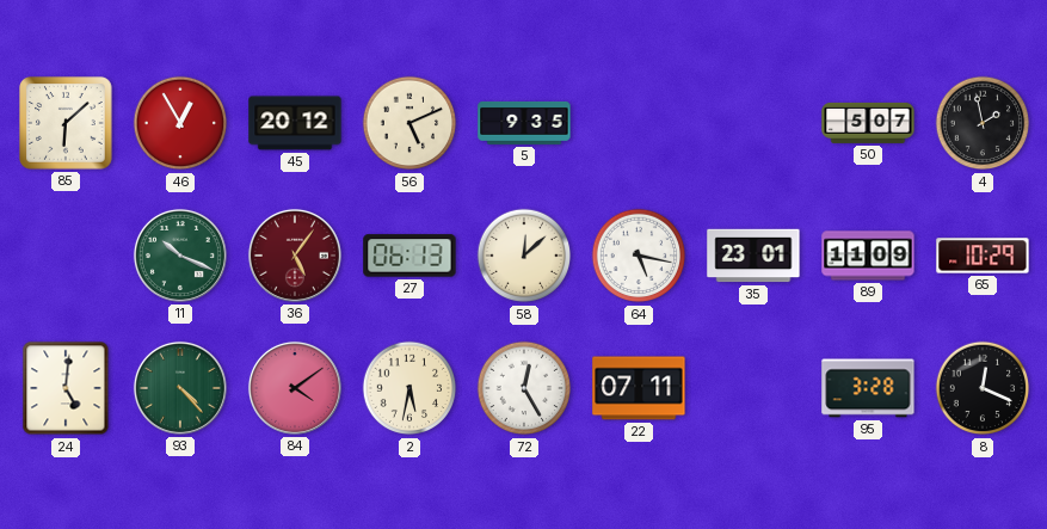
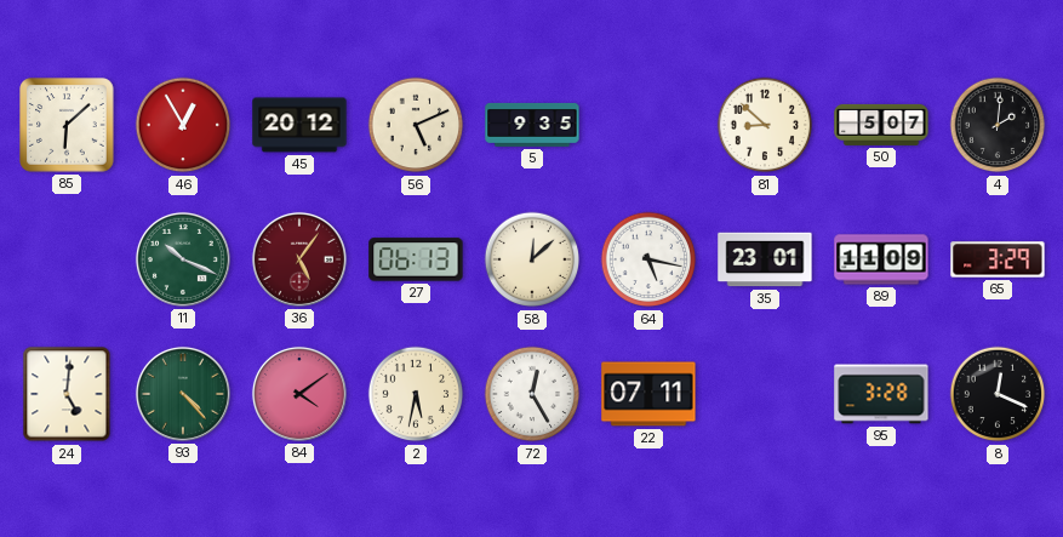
81: none -> 8:52
4: 1:58 -> 2:01
65: 10:29 -> 3:29
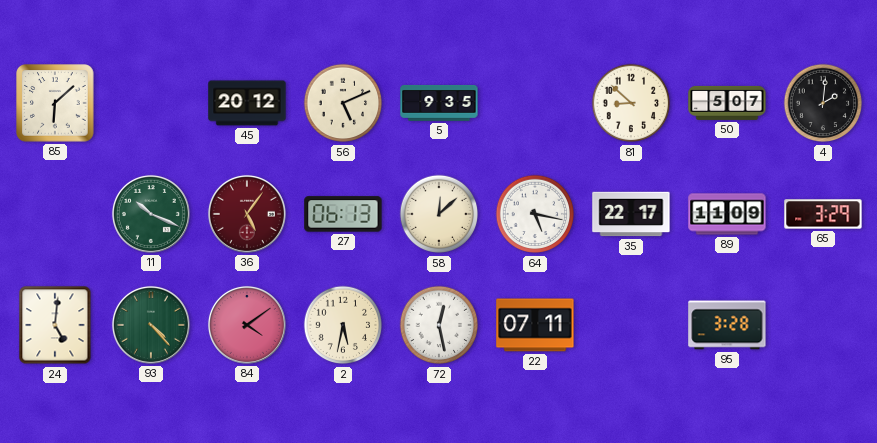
46: 12:55 -> none
35: 23:01 -> 22:17
72: 12:25 -> 12:28
8: 12:19 -> none
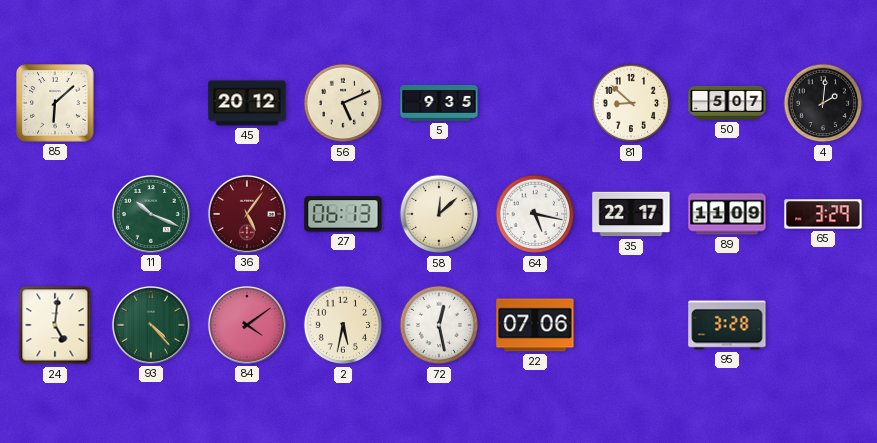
22: 07:11 -> 07:06
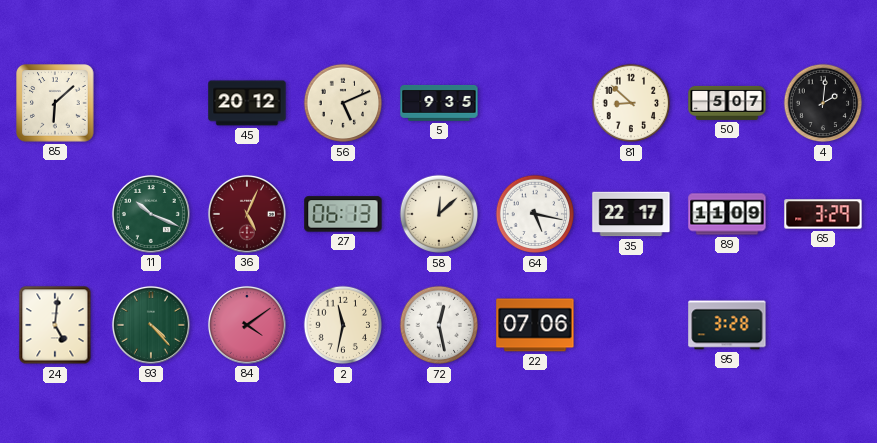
36: 5:06 -> 5:04
2: 5:32 -> 11:32
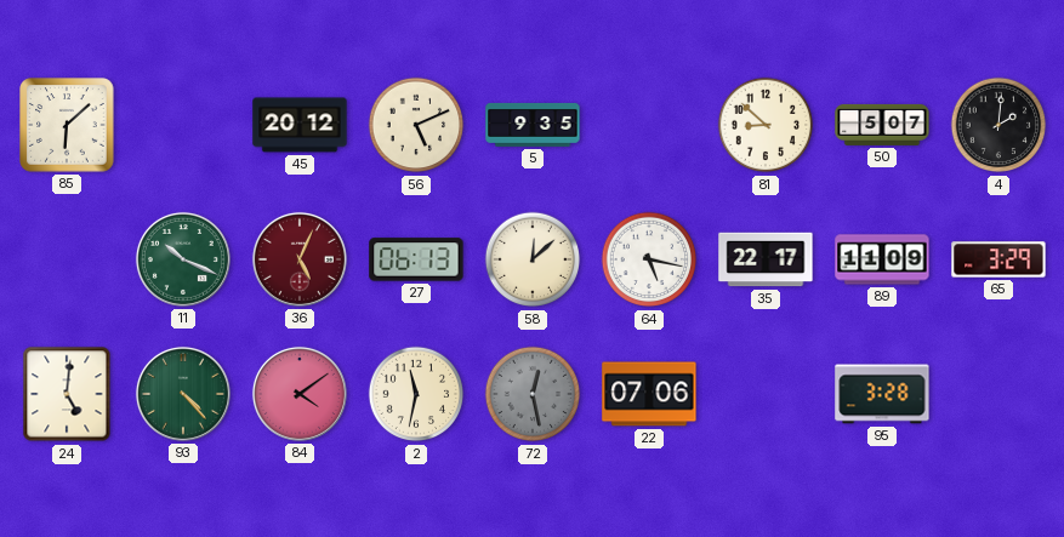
72 dial: white -> grey
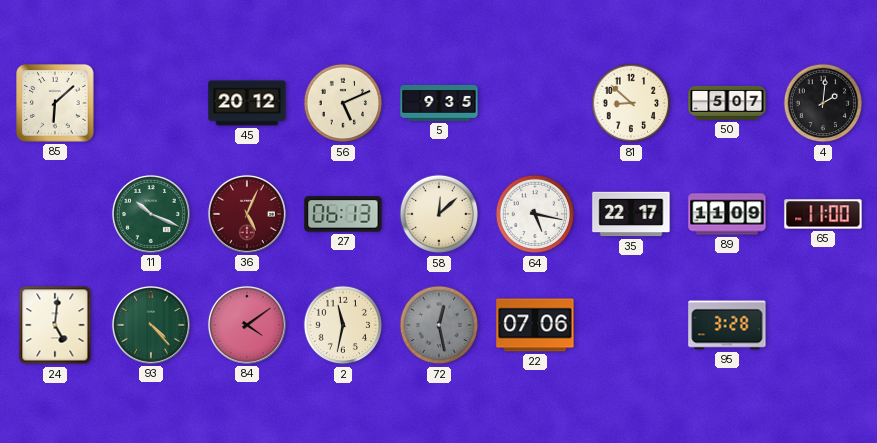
65: 3:29 -> 11:00
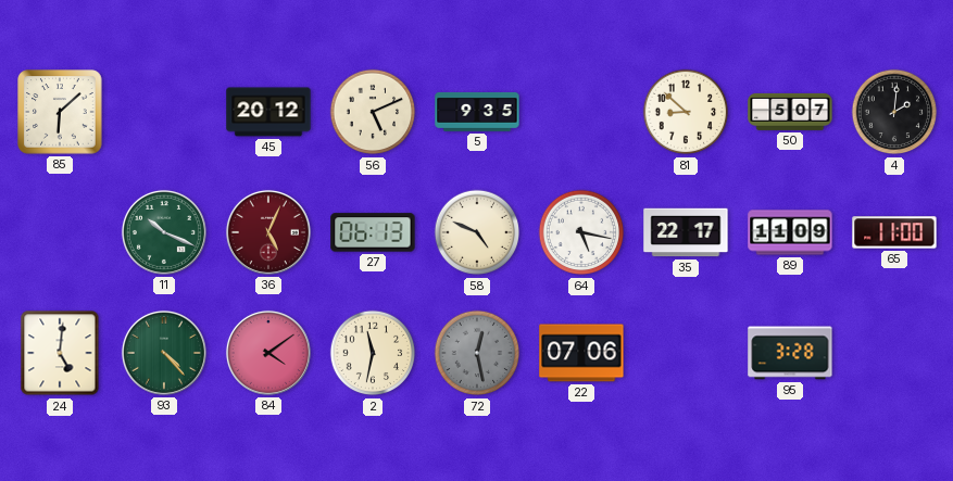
58: 12:08 -> 4:49
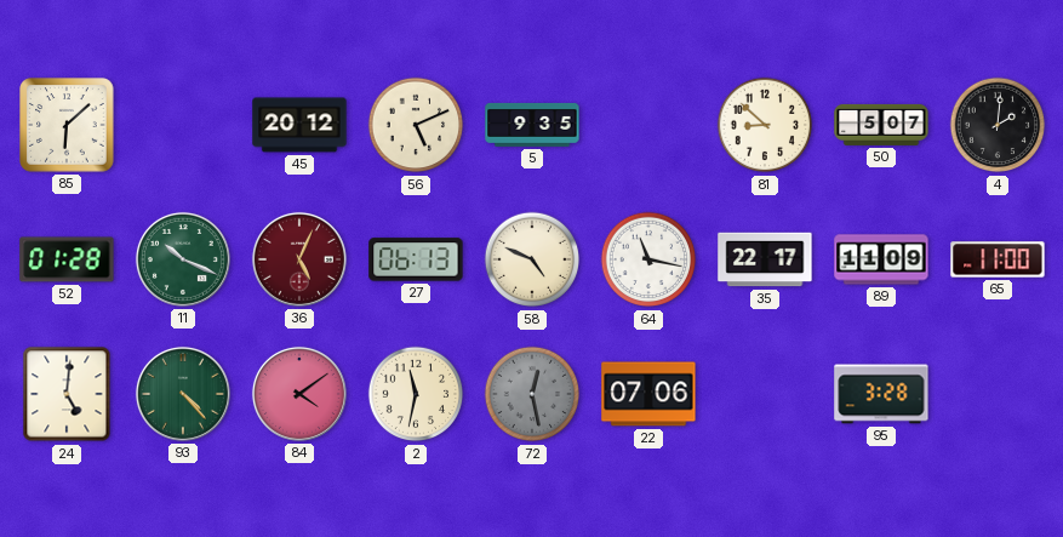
52: none -> 01:28
64: 5:17 -> 11:17
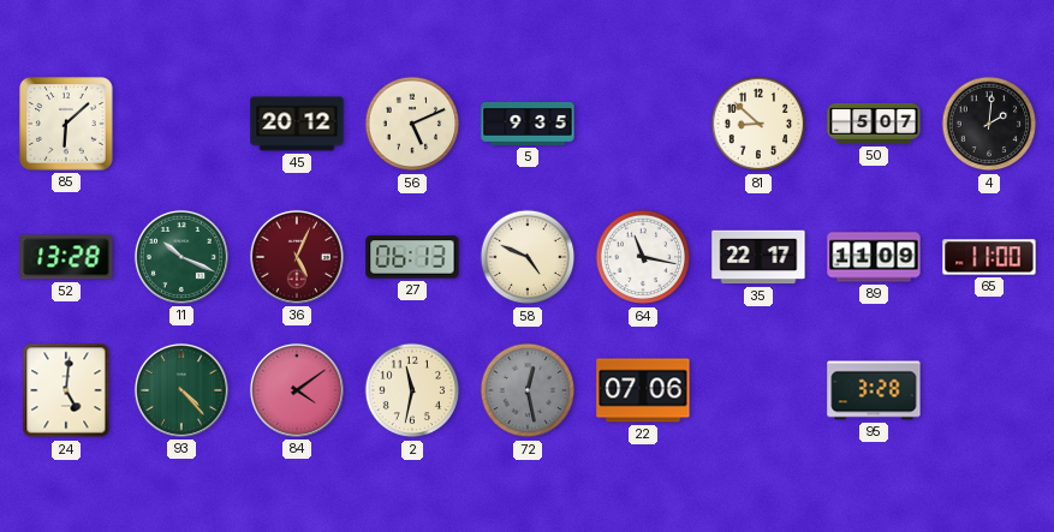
52: 01:28 -> 13:28
